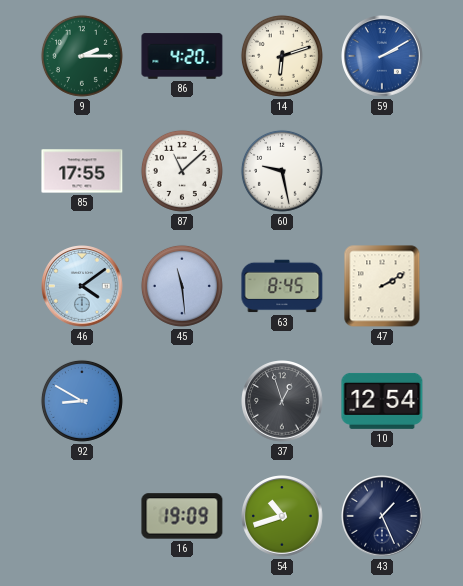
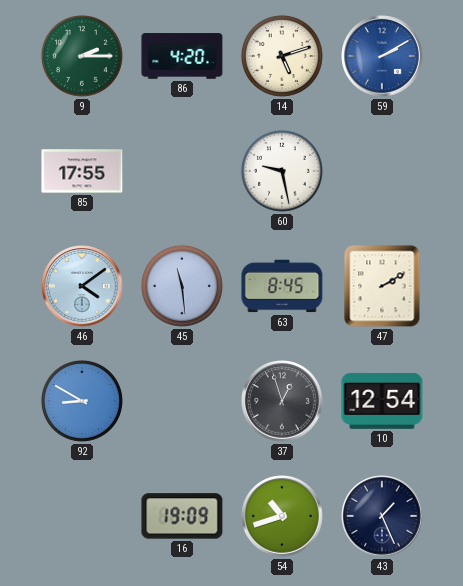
14: 6:12 -> 5:12
87: 11:08 -> none
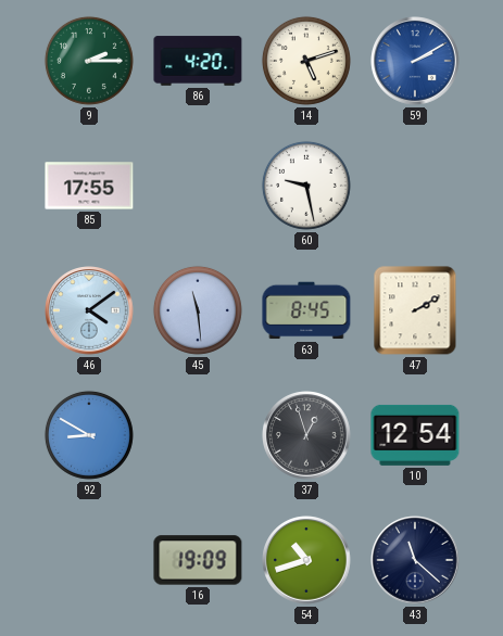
43: 1:26 -> 11:22
